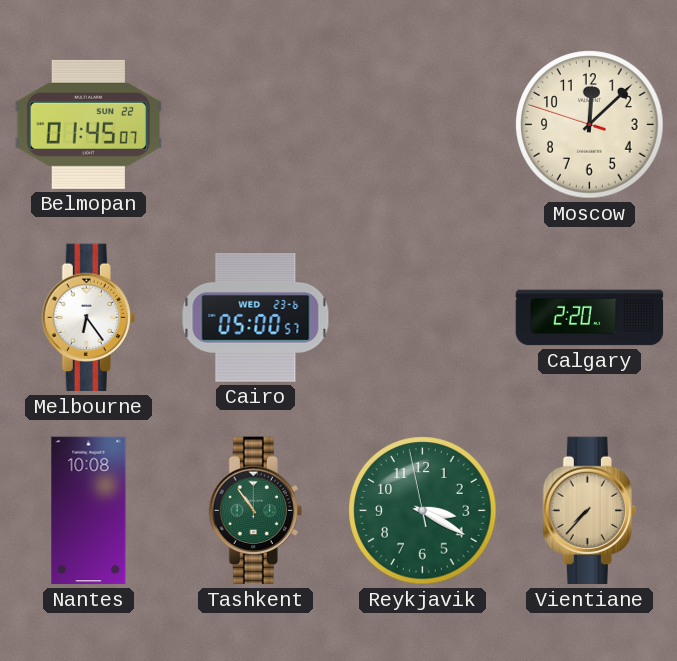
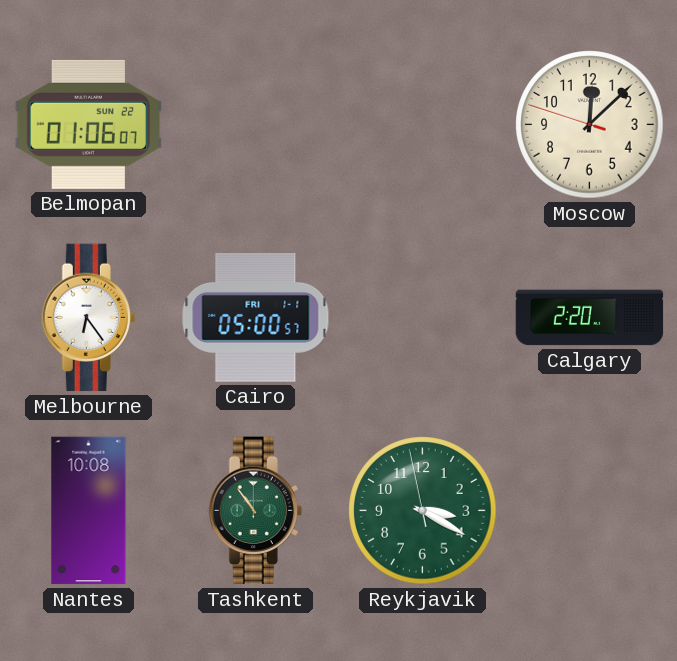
Belmopan: 01:45 -> 01:06
Cairo date: WED 23-6 -> FRI 1-1
Vientiane: 7:37 -> none
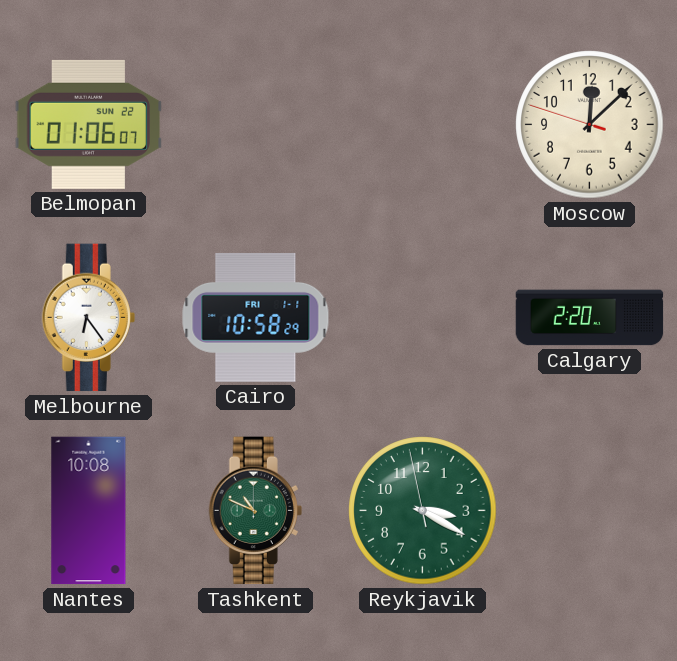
Cairo: 05:00 -> 10:58
Tashkent: 10:54 -> 10:49
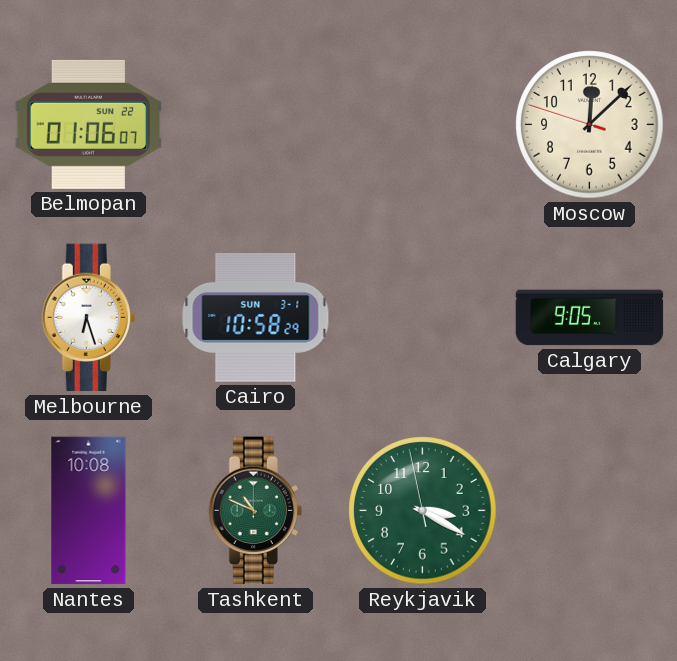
Melbourne: 6:24 -> 6:27
Cairo date: FRI 1-1 -> SUN 3-1
Calgary: 2:20 -> 9:05
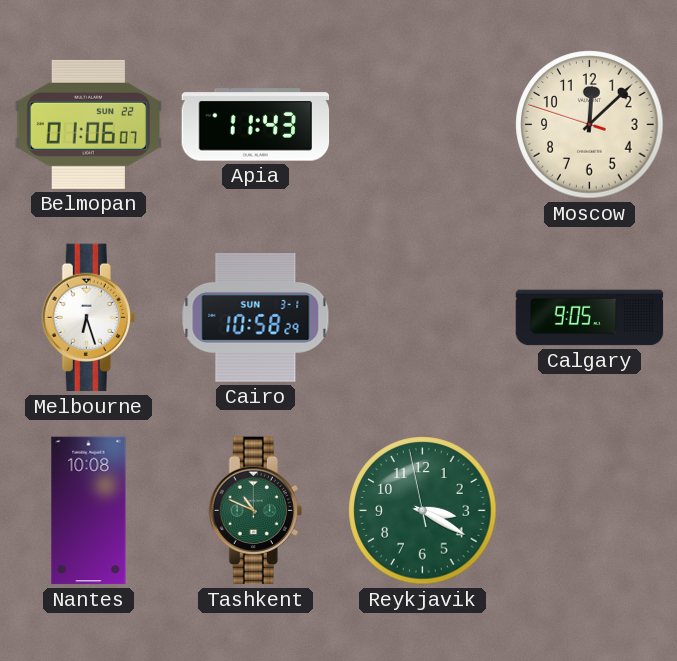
Apia: none -> 11:43
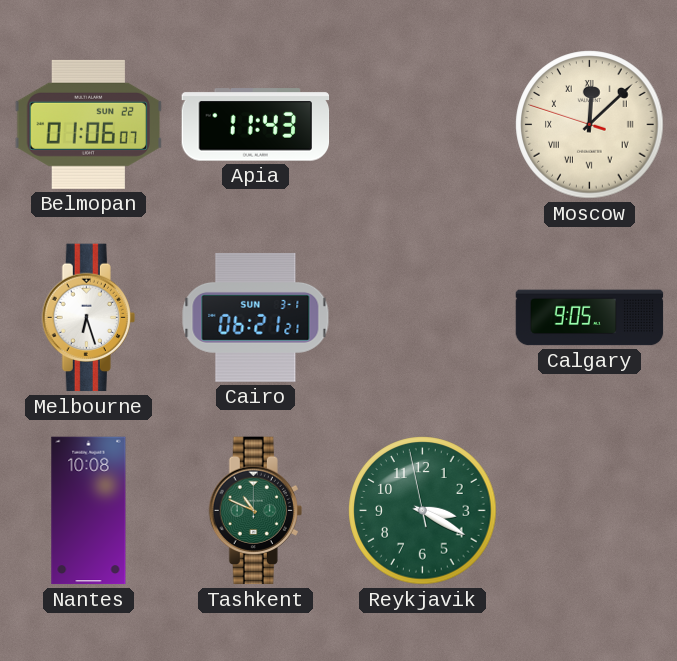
Moscow numerals: Arabic -> Roman
Cairo: 10:58 -> 06:21
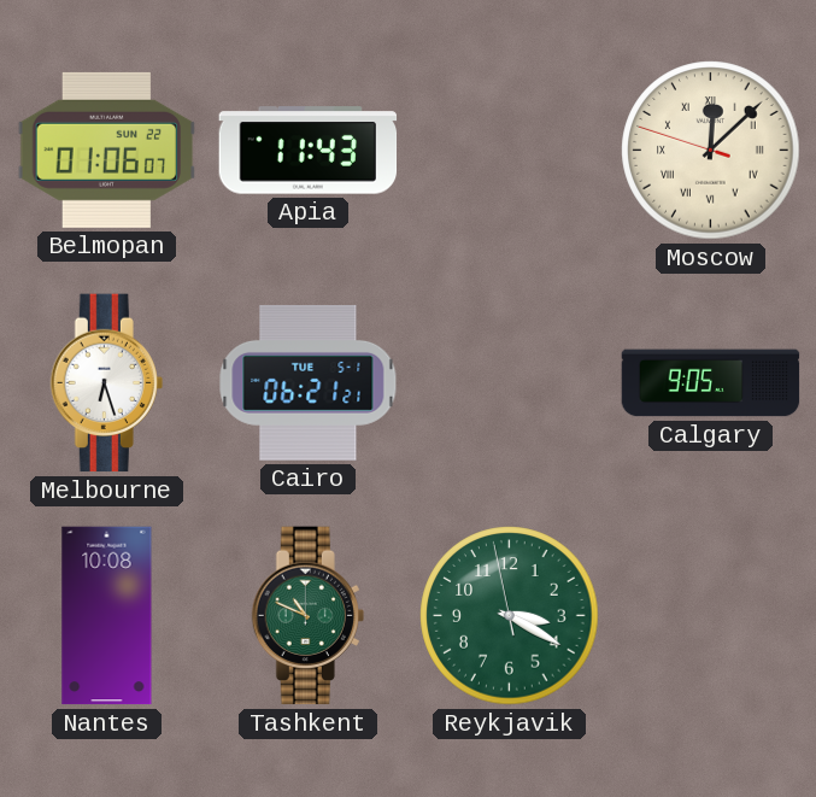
Cairo date: SUN 3-1 -> TUE 5-1
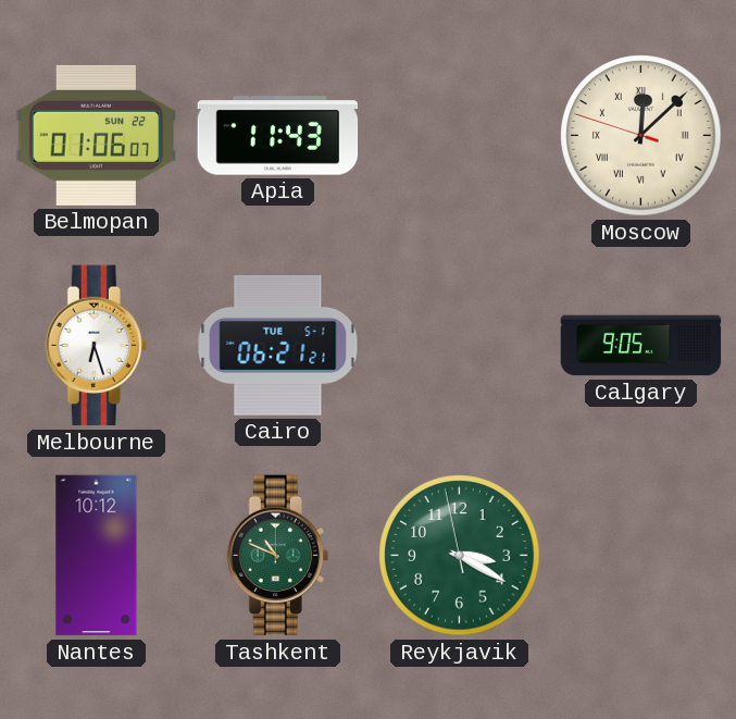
Nantes: 10:08 -> 10:12
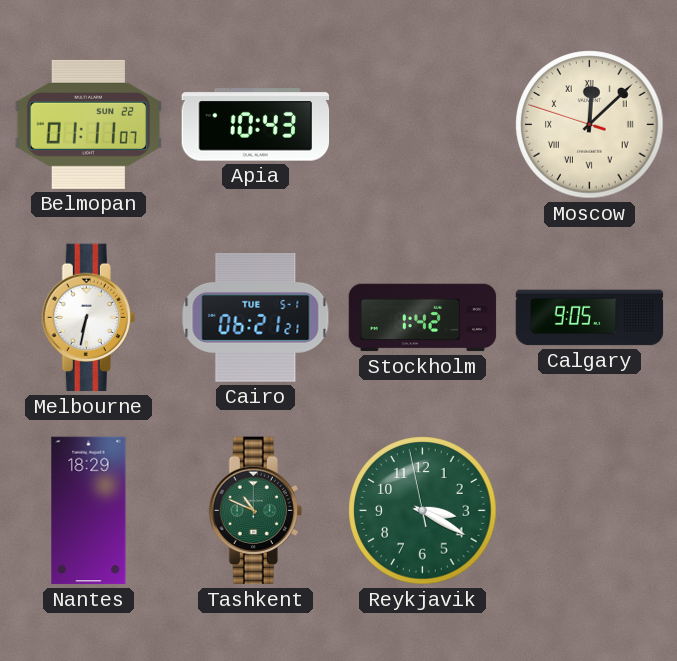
Belmopan: 01:06 -> 01:11
Apia: 11:43 -> 10:43
Melbourne: 6:27 -> 6:32
Stockholm: none -> 1:42
Nantes: 10:12 -> 18:29
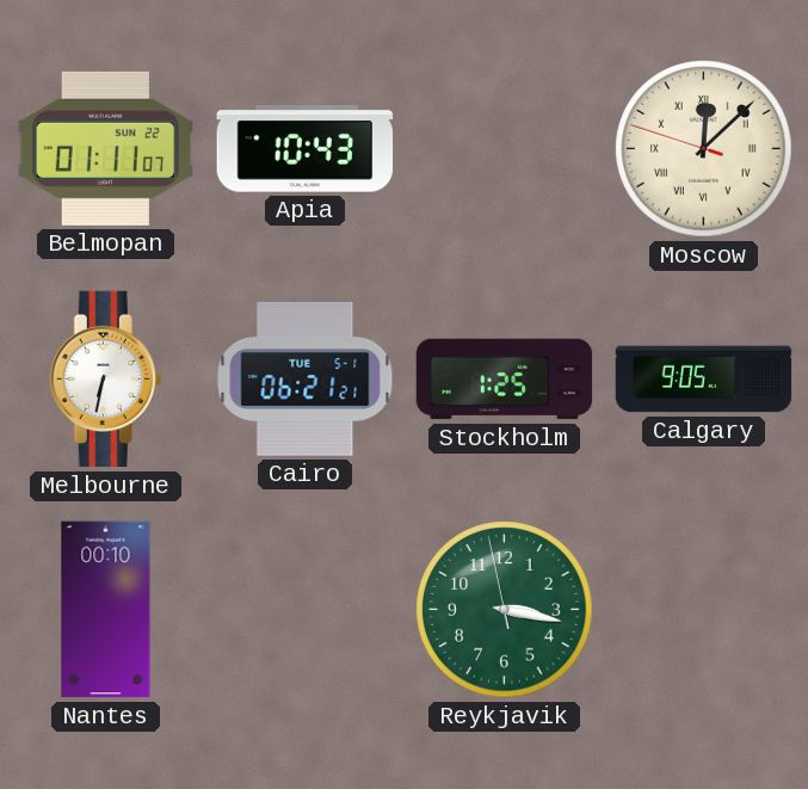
Stockholm: 1:42 -> 1:25
Nantes: 18:29 -> 00:10
Tashkent: 10:49 -> none
Reykjavik: 3:19 -> 3:16
